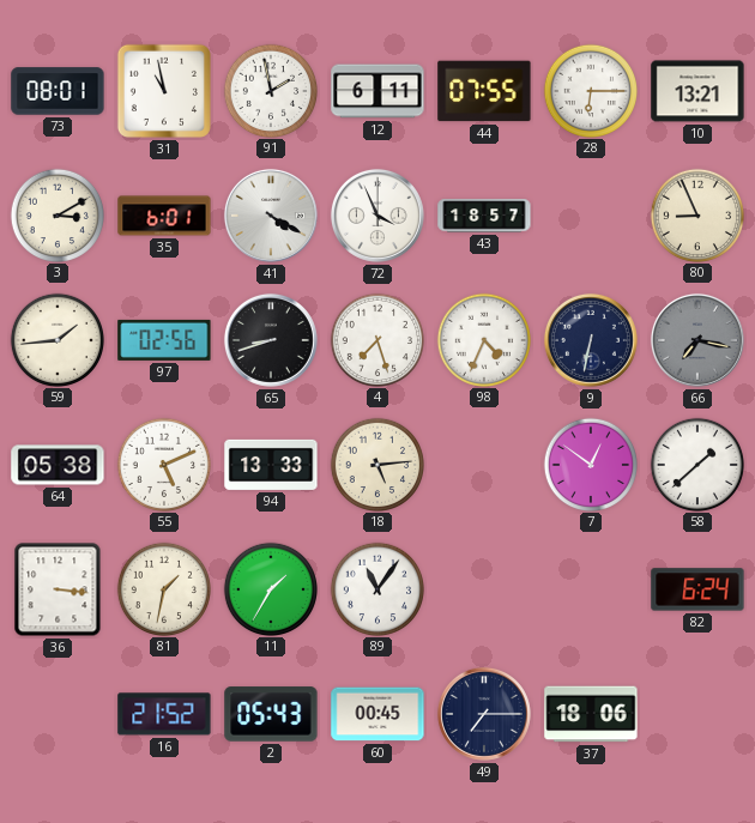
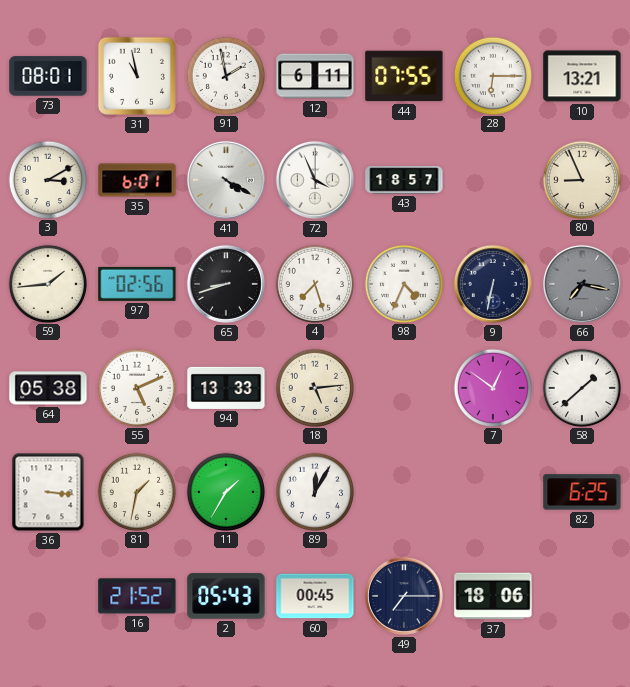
89: 11:06 -> 12:05
82: 6:24 -> 6:25
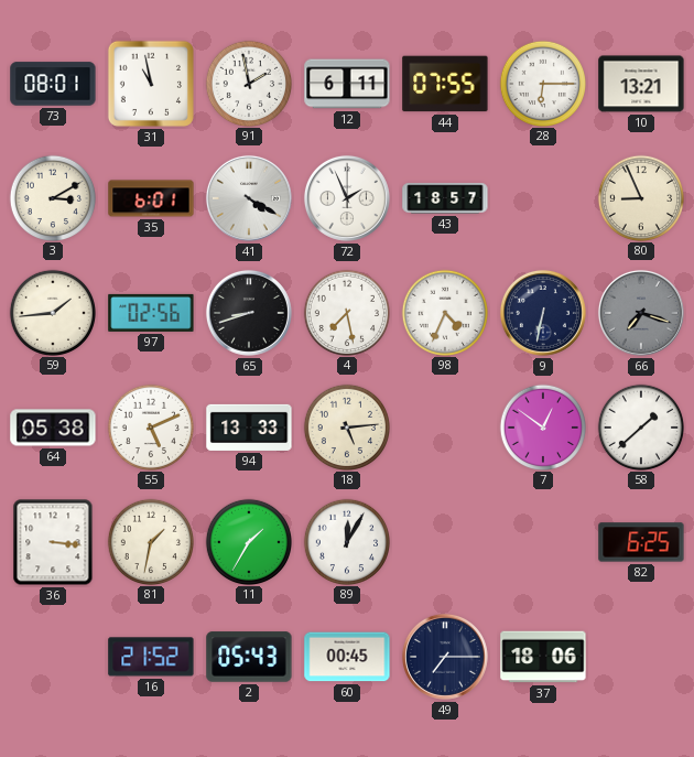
72: 3:56 -> 1:56
4: 7:27 -> 7:28
66: 7:17 -> 7:18
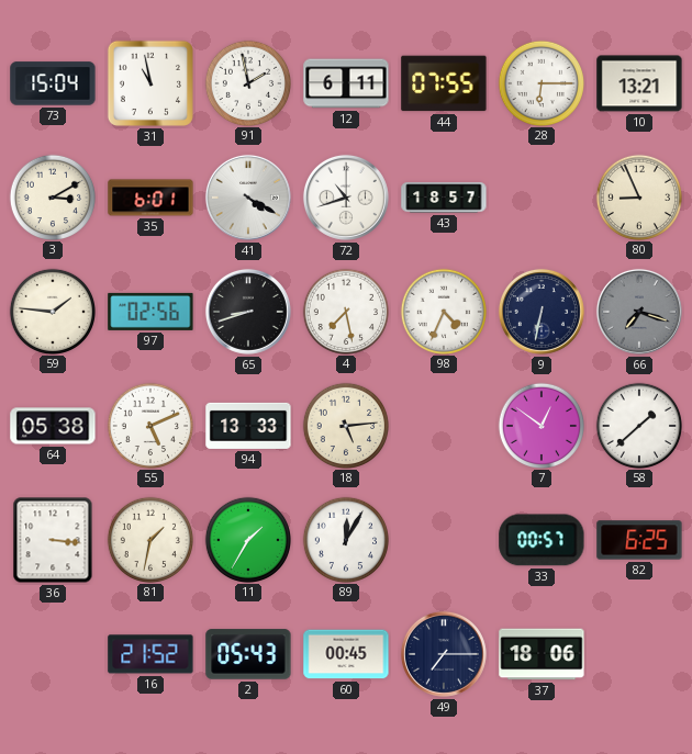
73: 08:01 -> 15:04
72: 1:56 -> 10:42
59: 1:44 -> 1:46
33: none -> 00:57
